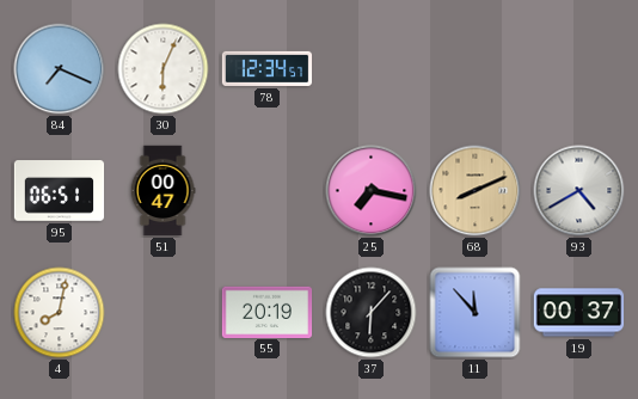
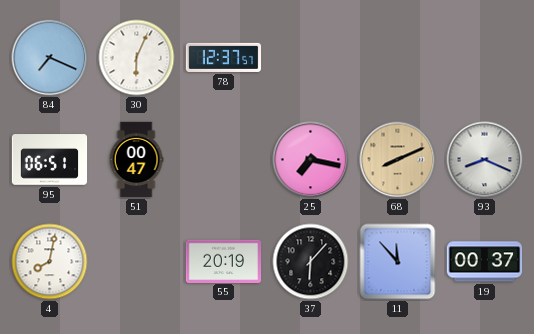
78: 12:34 -> 12:37
93: 4:40 -> 8:19
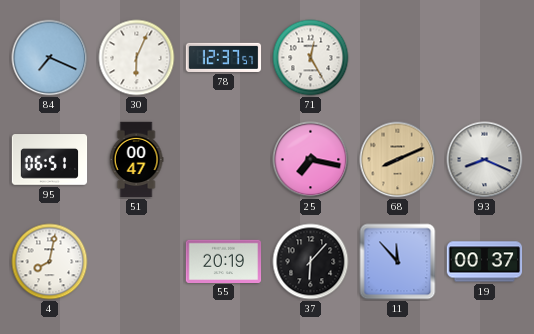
71: none -> 12:25
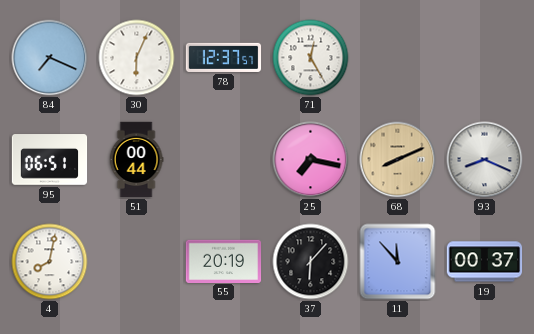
51: 00:47 -> 00:44
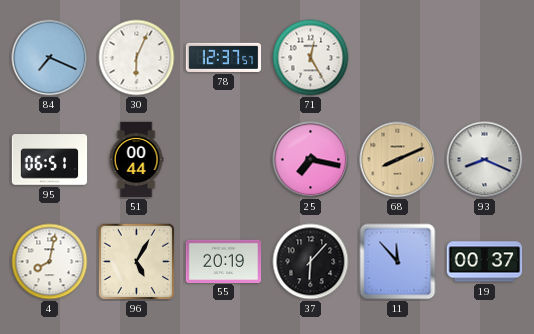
96: none -> 5:05
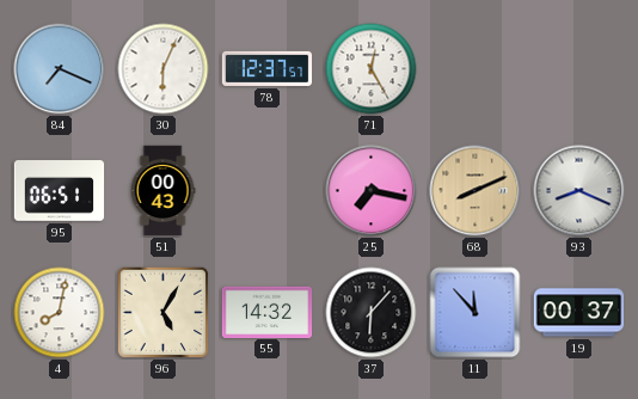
51: 00:44 -> 00:43
55: 20:19 -> 14:32
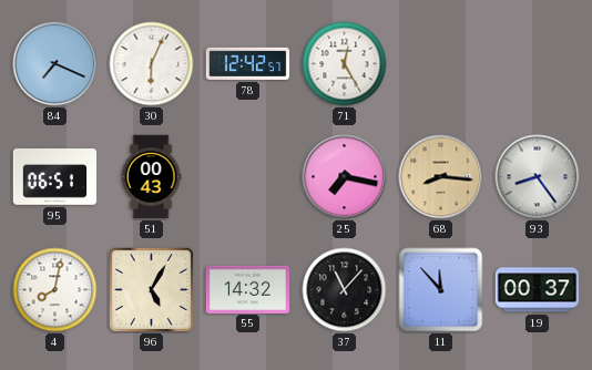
78: 12:37 -> 12:42
68: 8:11 -> 8:16
93: 8:19 -> 8:24
37: 6:07 -> 11:07
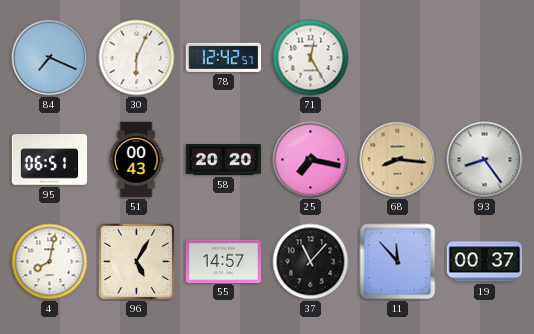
58: none -> 20:20
55: 14:32 -> 14:57
